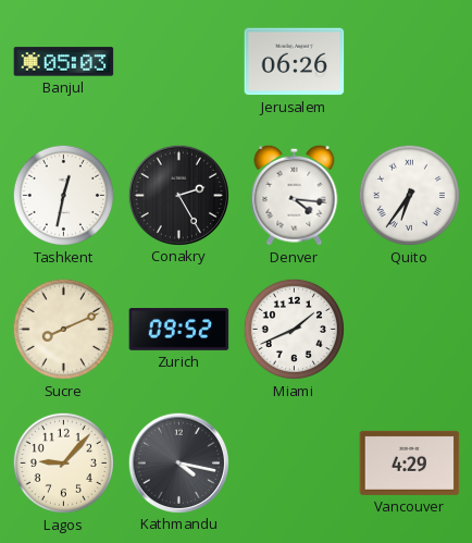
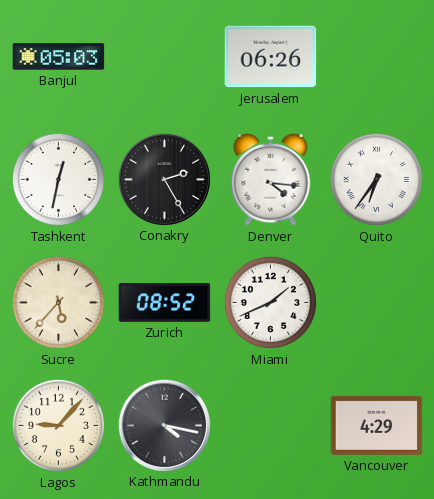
Sucre: 8:11 -> 5:37
Zurich: 09:52 -> 08:52
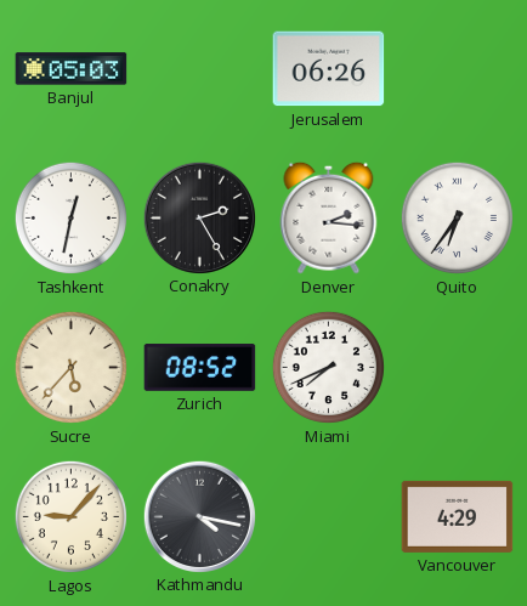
Denver: 4:16 -> 2:16
Miami: 1:41 -> 7:41
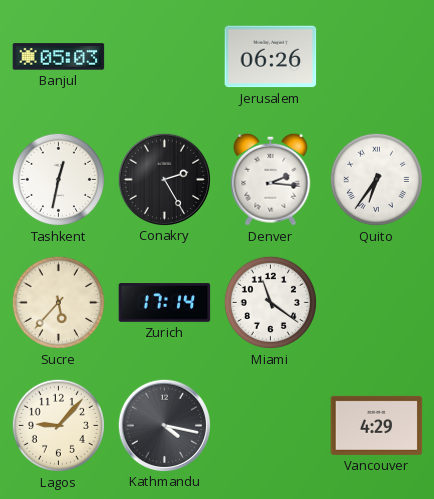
Zurich: 08:52 -> 17:14
Miami: 7:41 -> 11:21
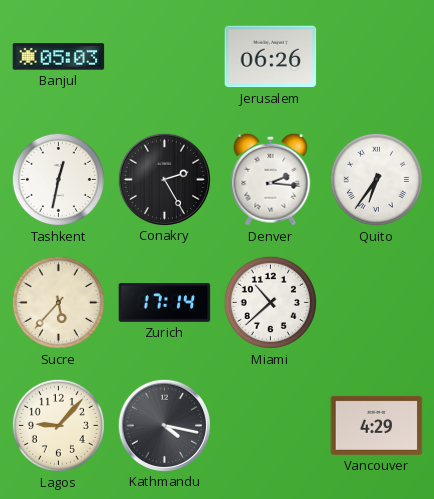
Miami: 11:21 -> 10:38
